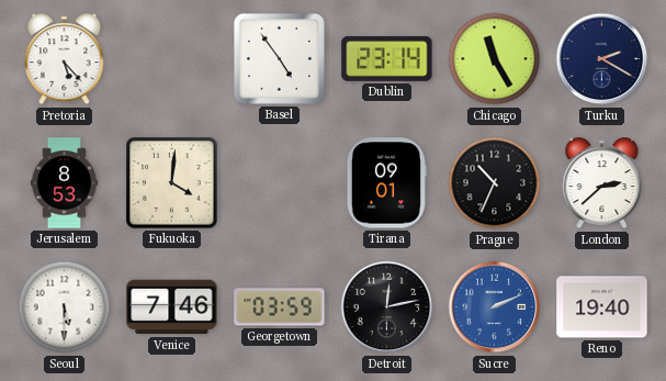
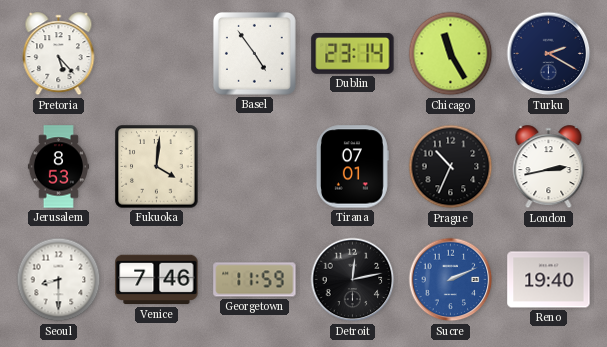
Tirana: 09:01 -> 07:01
London: 2:38 -> 2:43
Seoul: 5:30 -> 8:30
Georgetown: 03:59 -> 11:59
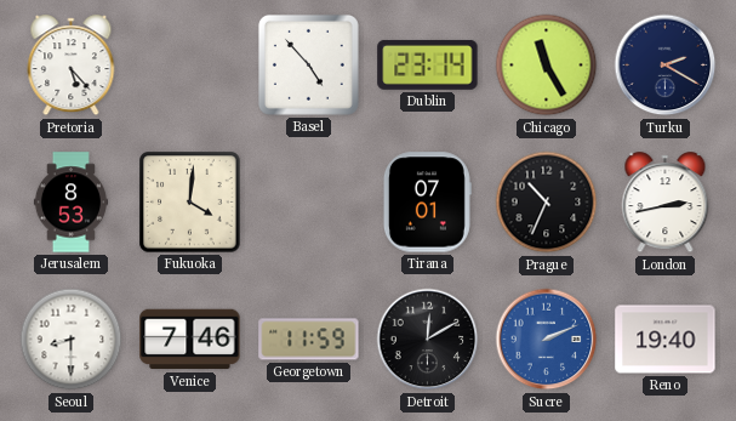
Basel: 4:54 -> 4:53
Detroit: 12:13 -> 12:10
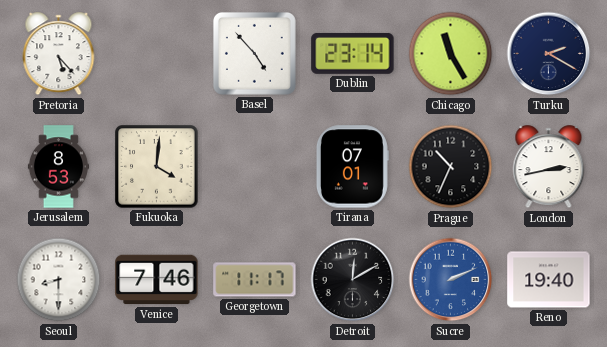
Georgetown: 11:59 -> 11:17
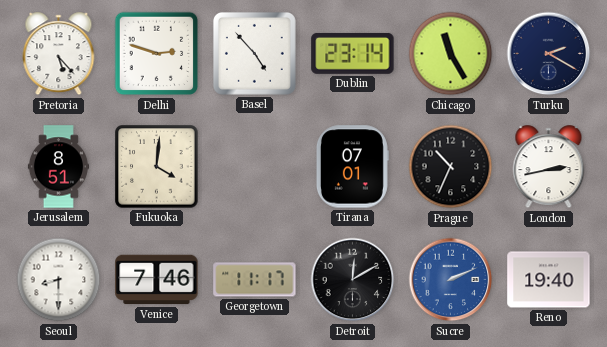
Delhi: none -> 2:48
Jerusalem: 8:53 -> 8:51
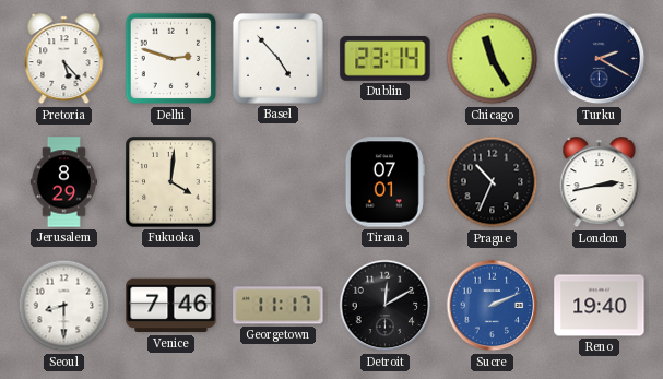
Jerusalem: 8:51 -> 8:29
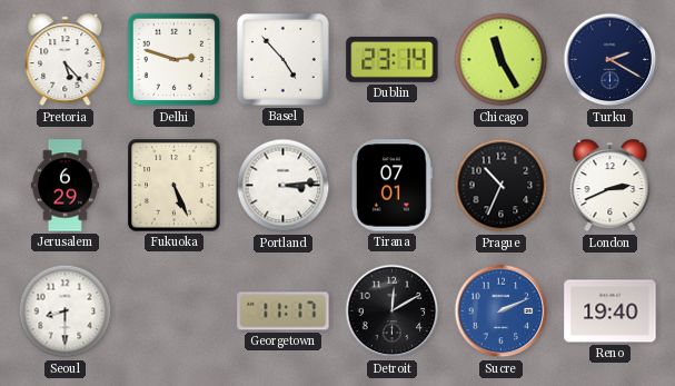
Jerusalem: 8:29 -> 6:29
Fukuoka: 4:01 -> 5:26
Portland: none -> 3:14
London: 2:43 -> 2:41
Venice: 7:46 -> none
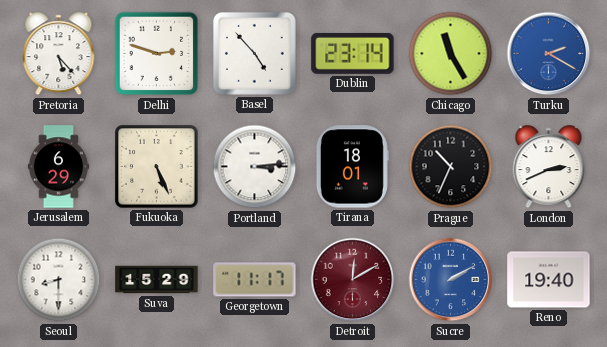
Turku dial: navy -> blue
Tirana: 07:01 -> 18:01
Suva: none -> 15:29
Detroit dial: black -> burgundy
Sucre: 2:11 -> 2:10
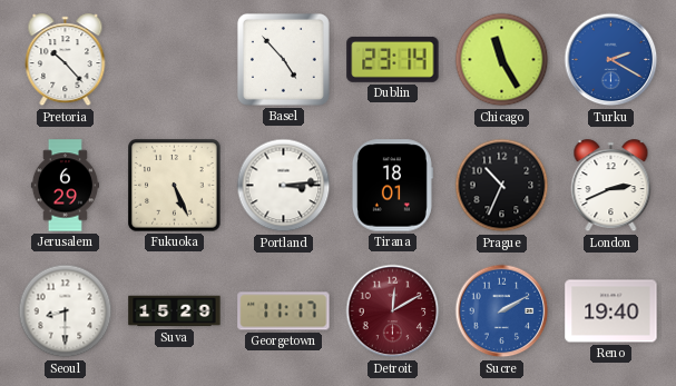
Pretoria: 5:23 -> 10:23
Delhi: 2:48 -> none
